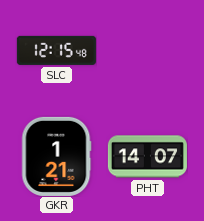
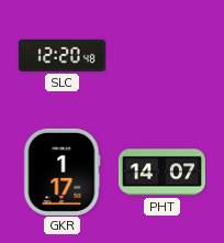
SLC: 12:15 -> 12:20
GKR: 1:21 -> 1:17
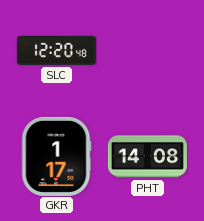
PHT: 14:07 -> 14:08
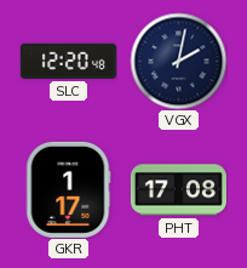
VGX: none -> 2:02
PHT: 14:08 -> 17:08
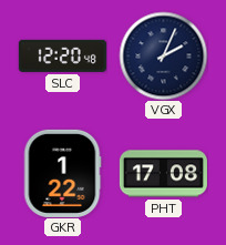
VGX: 2:02 -> 2:04
GKR: 1:17 -> 1:22
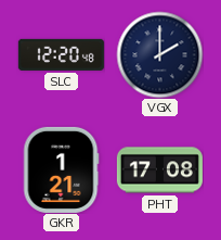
VGX: 2:04 -> 2:00
GKR: 1:22 -> 1:21
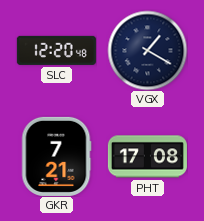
VGX: 2:00 -> 1:20
GKR: 1:21 -> 7:21
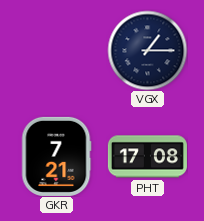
SLC: 12:20 -> none
VGX: 1:20 -> 1:15
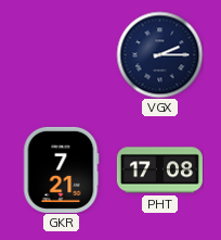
VGX: 1:15 -> 2:15
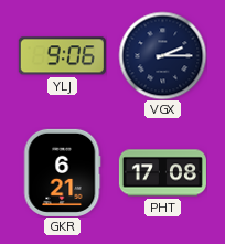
YLJ: none -> 9:06
GKR: 7:21 -> 6:21
